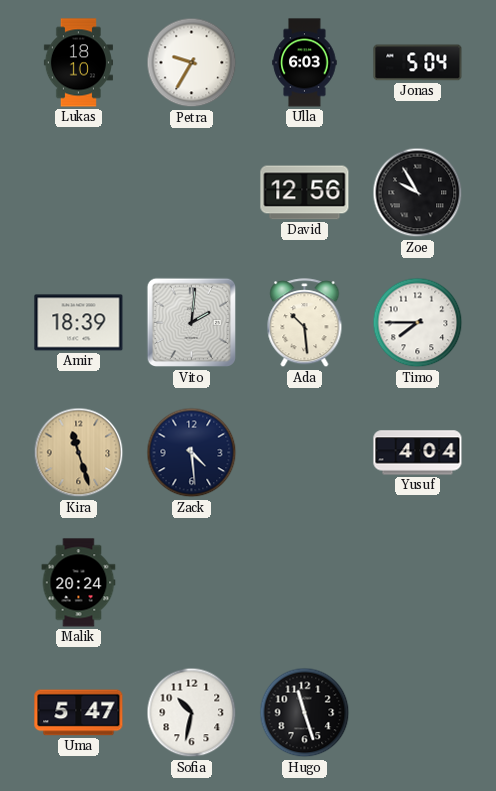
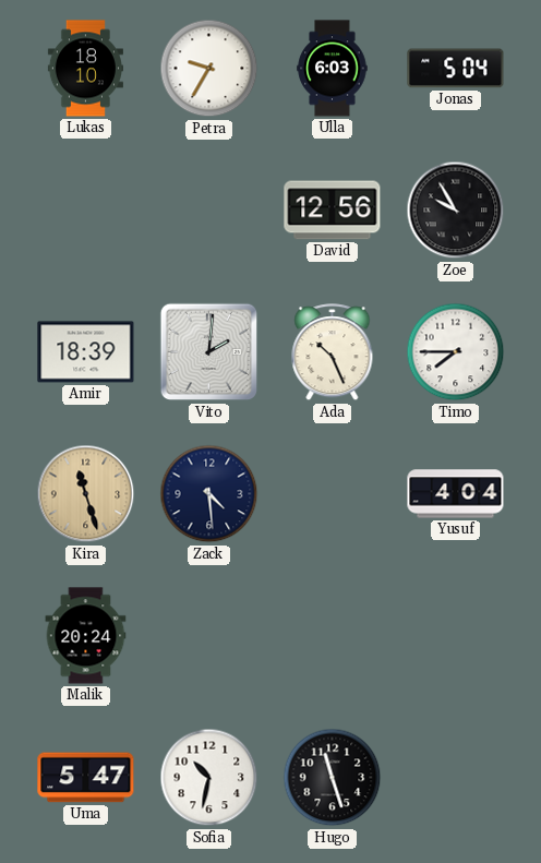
Ada: 10:29 -> 10:26
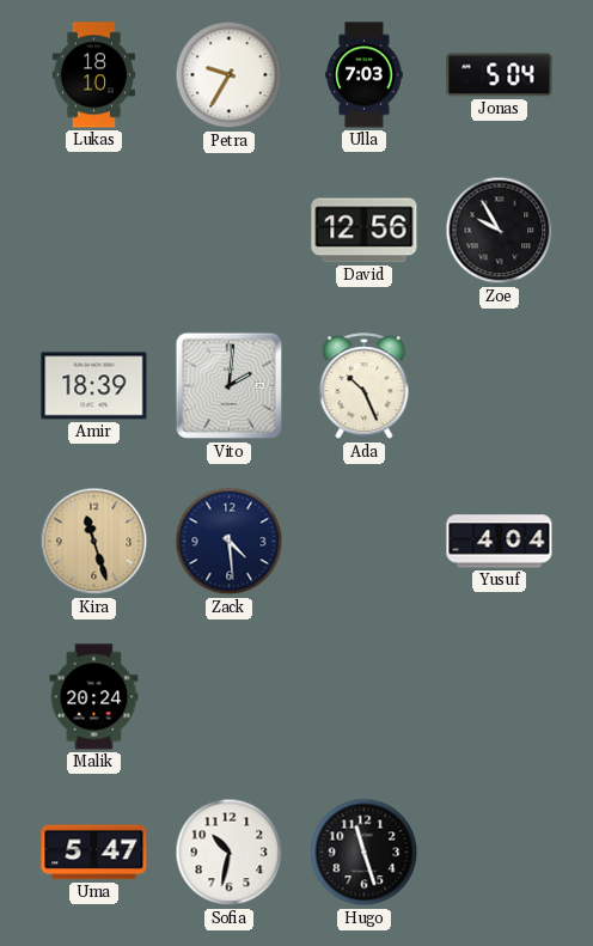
Ulla: 6:03 -> 7:03
Timo: 7:45 -> none
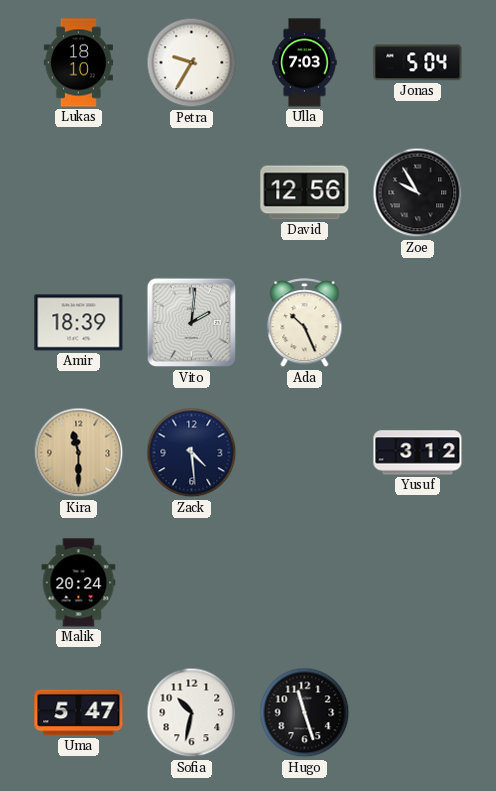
Kira: 11:27 -> 11:30
Yusuf: 4:04 -> 3:12
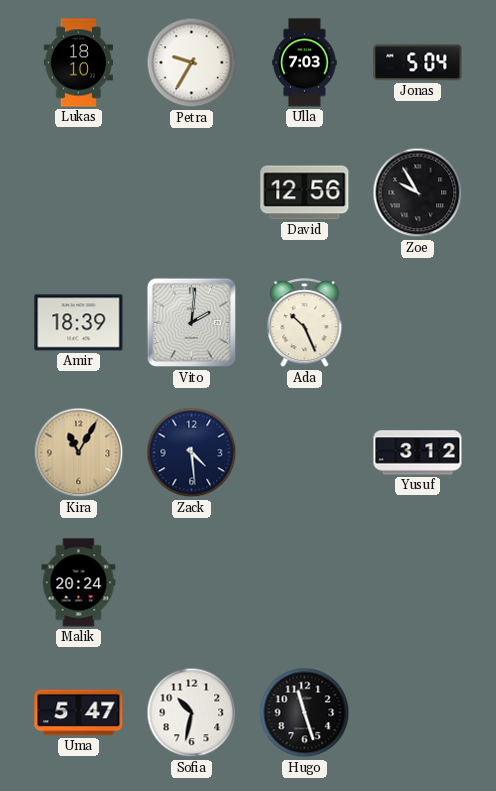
Kira: 11:30 -> 11:05
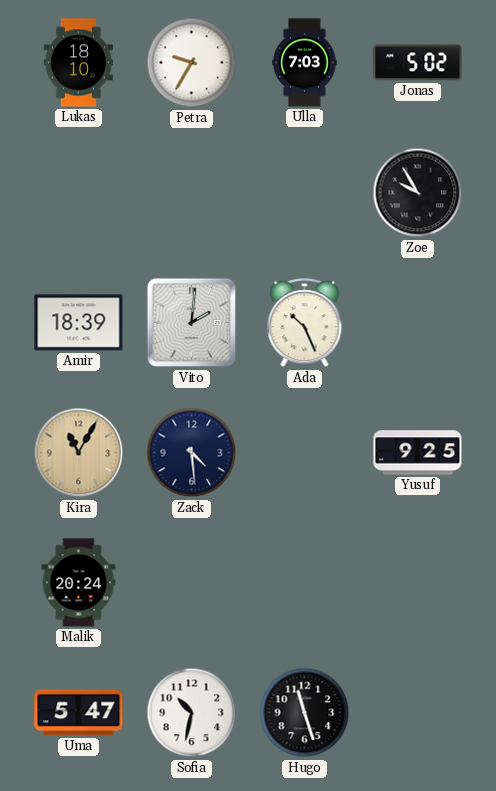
Jonas: 5:04 -> 5:02
David: 12:56 -> none
Yusuf: 3:12 -> 9:25
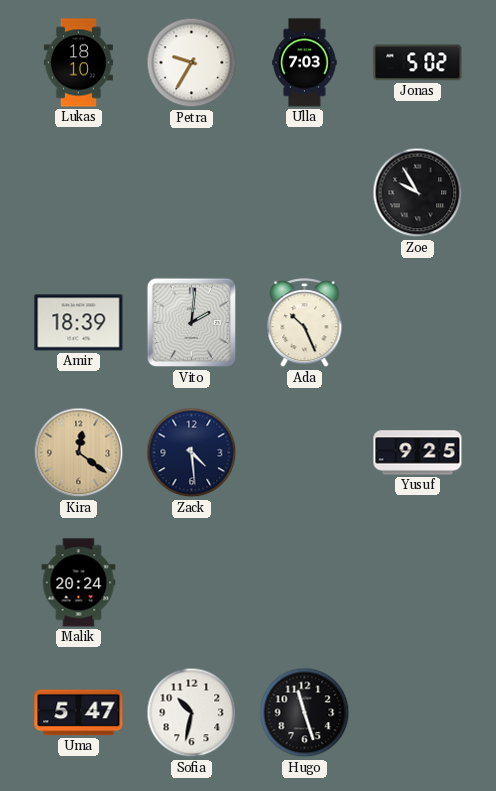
Kira: 11:05 -> 12:21
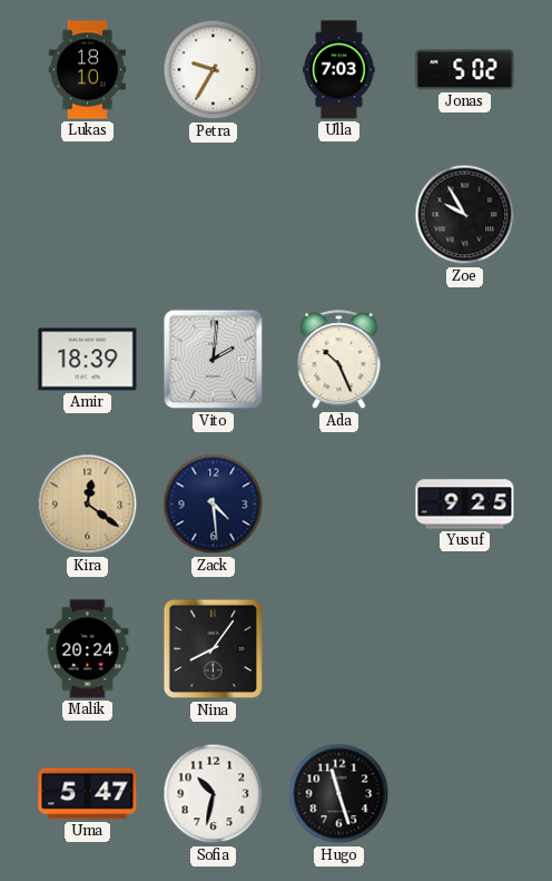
Nina: none -> 8:06
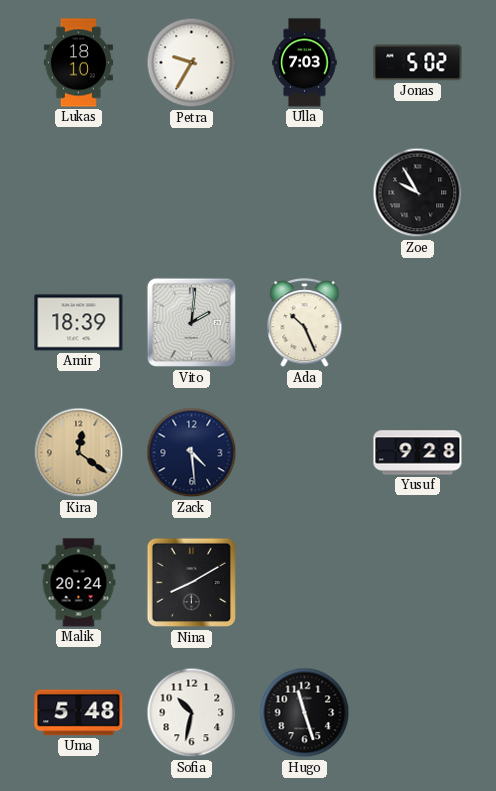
Yusuf: 9:25 -> 9:28
Nina: 8:06 -> 8:10
Uma: 5:47 -> 5:48
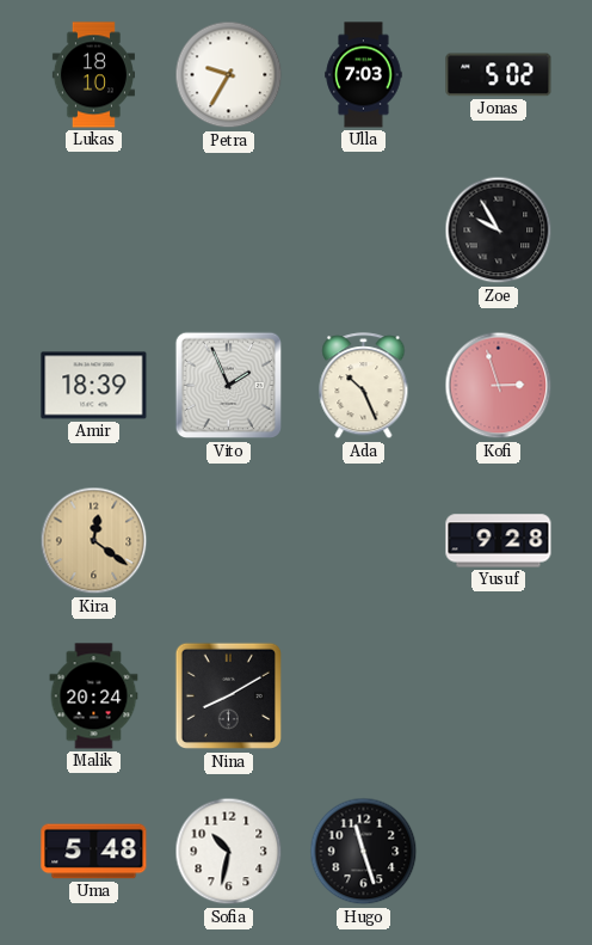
Vito: 2:01 -> 1:56
Kofi: none -> 2:57
Zack: 4:29 -> none
